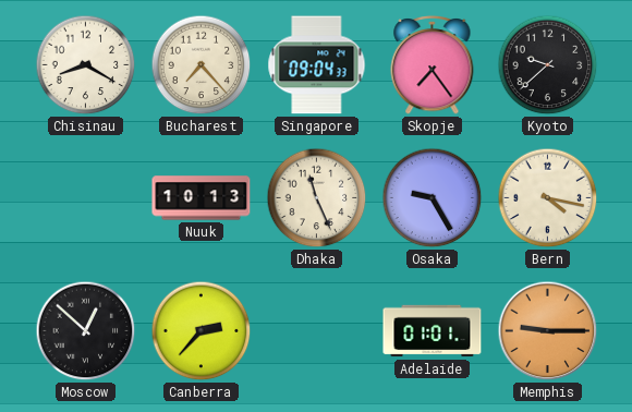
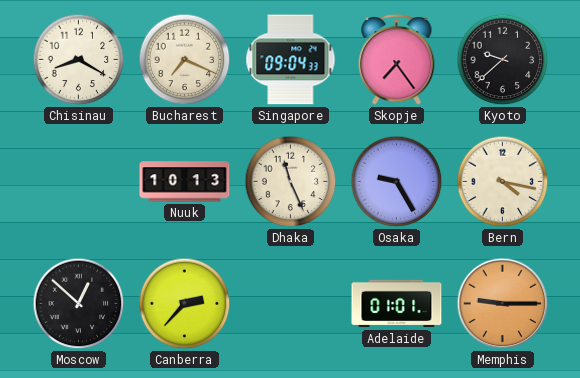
Bucharest: 7:23 -> 7:19
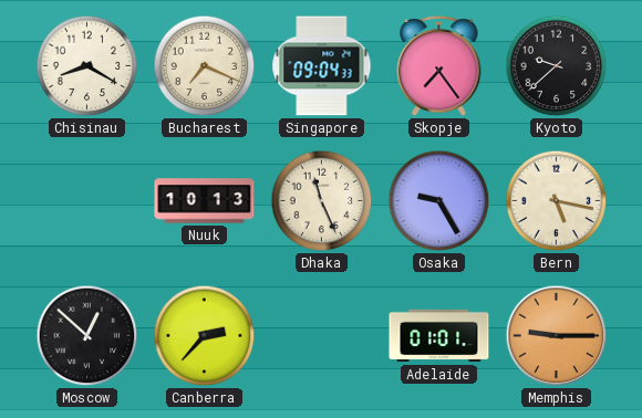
Bern: 4:17 -> 5:17
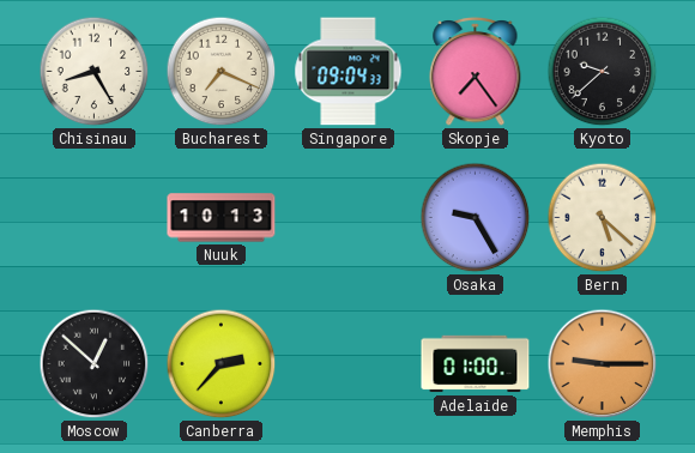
Chisinau: 8:20 -> 8:25
Dhaka: 11:26 -> none
Bern: 5:17 -> 5:22
Adelaide: 01:01 -> 01:00
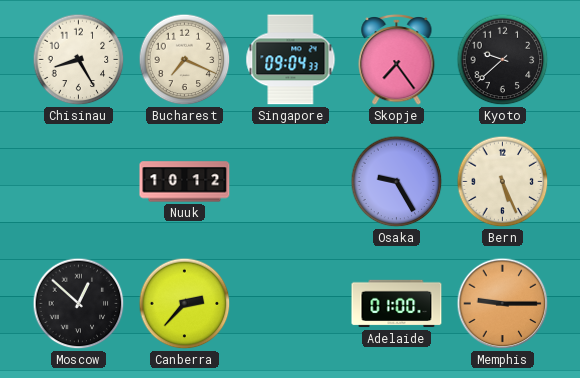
Nuuk: 10:13 -> 10:12
Bern: 5:22 -> 5:26
